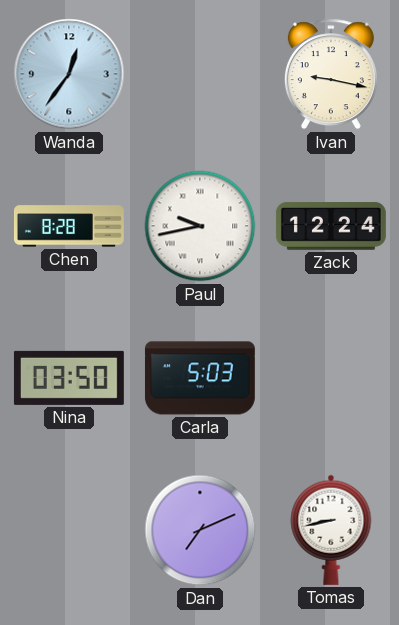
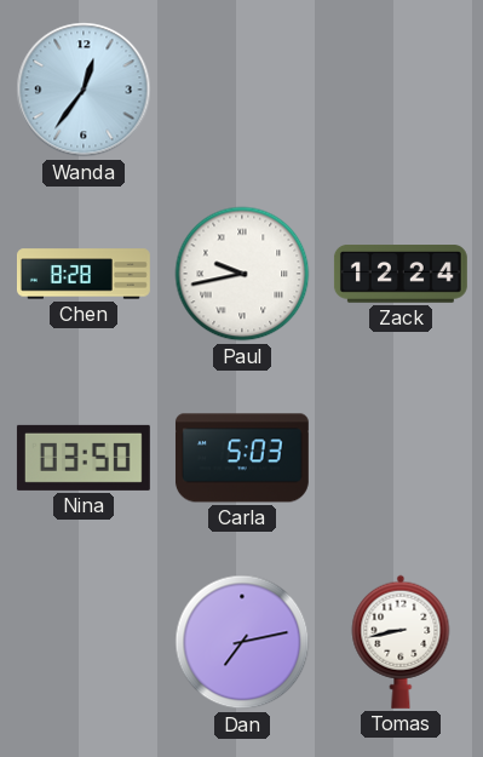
Ivan: 9:17 -> none
Dan: 7:11 -> 7:13
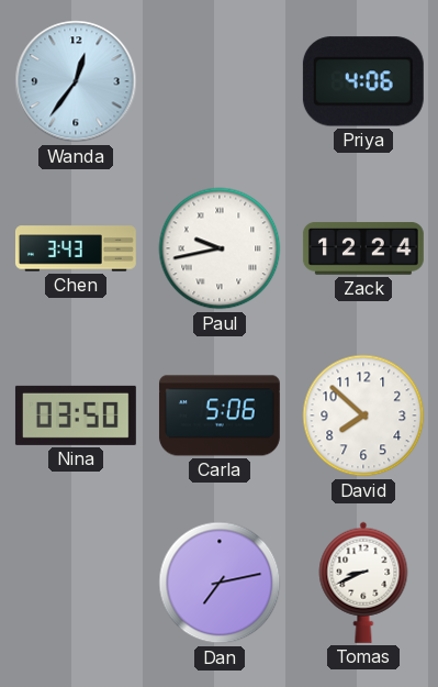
Priya: none -> 4:06
Chen: 8:28 -> 3:43
Carla: 5:03 -> 5:06
David: none -> 7:52
Tomas: 8:43 -> 8:41
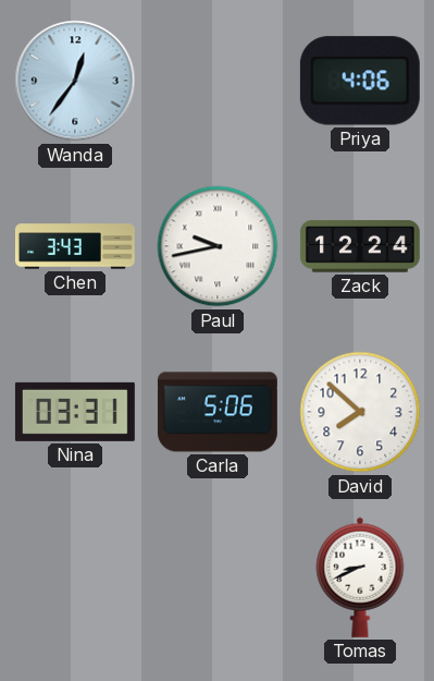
Nina: 03:50 -> 03:31
Dan: 7:13 -> none
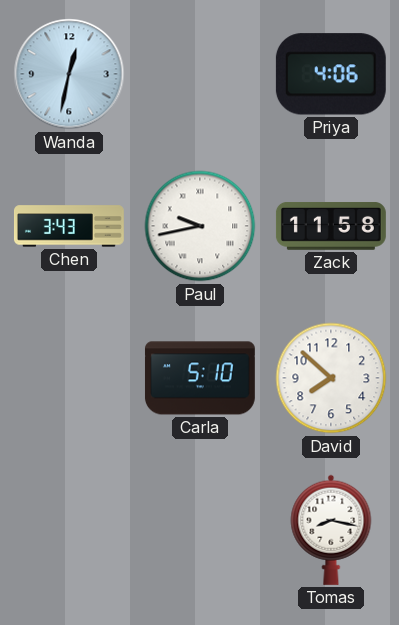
Wanda: 12:36 -> 12:32
Zack: 12:24 -> 11:58
Nina: 03:31 -> none
Carla: 5:06 -> 5:10
Tomas: 8:41 -> 8:17
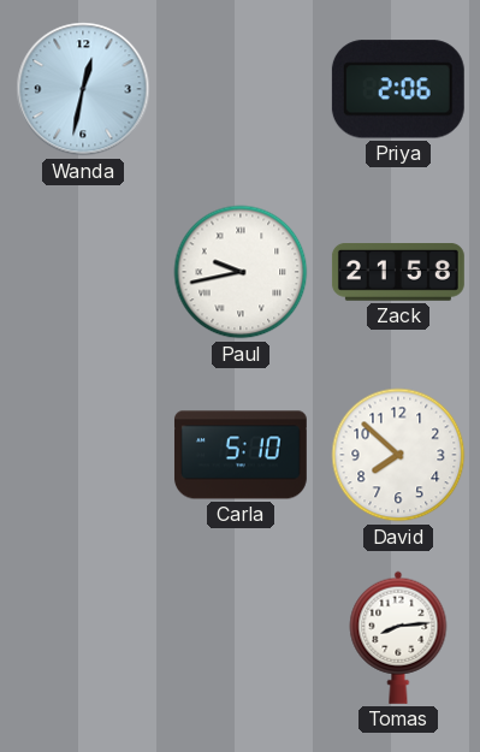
Priya: 4:06 -> 2:06
Chen: 3:43 -> none
Zack: 11:58 -> 21:58
Tomas: 8:17 -> 8:14
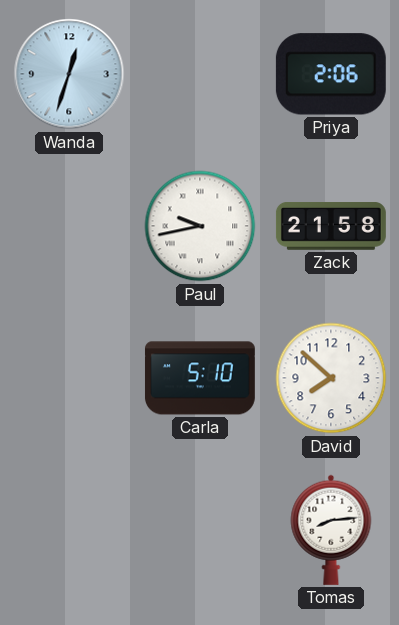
Wanda: 12:32 -> 12:33
